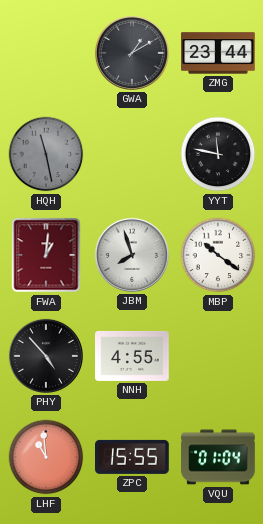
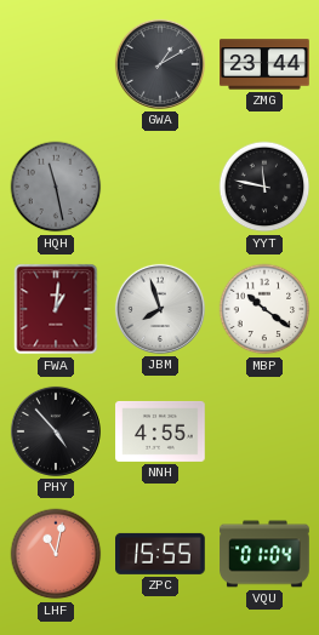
LHF: 10:59 -> 11:02
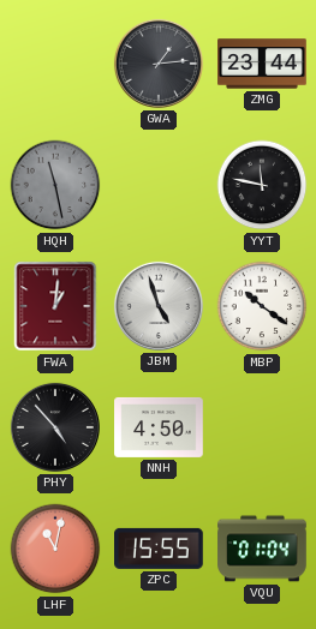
GWA: 1:10 -> 1:14
JBM: 7:57 -> 4:57
NNH: 4:55 -> 4:50
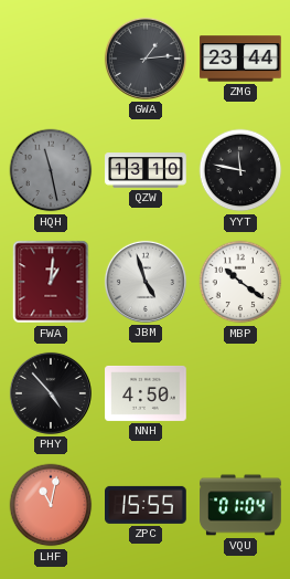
QZW: none -> 13:10
